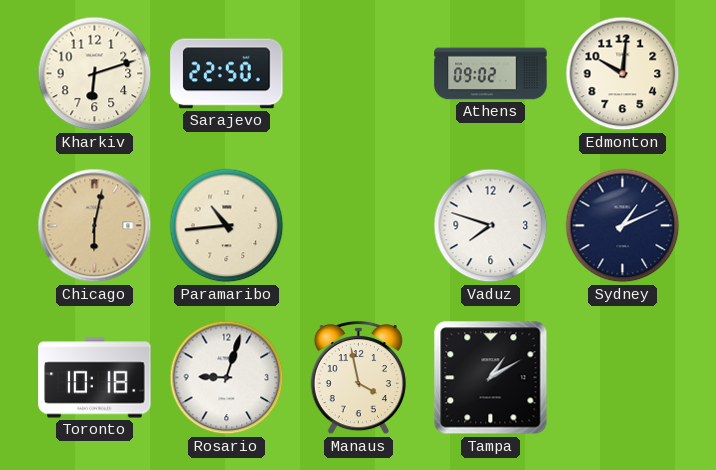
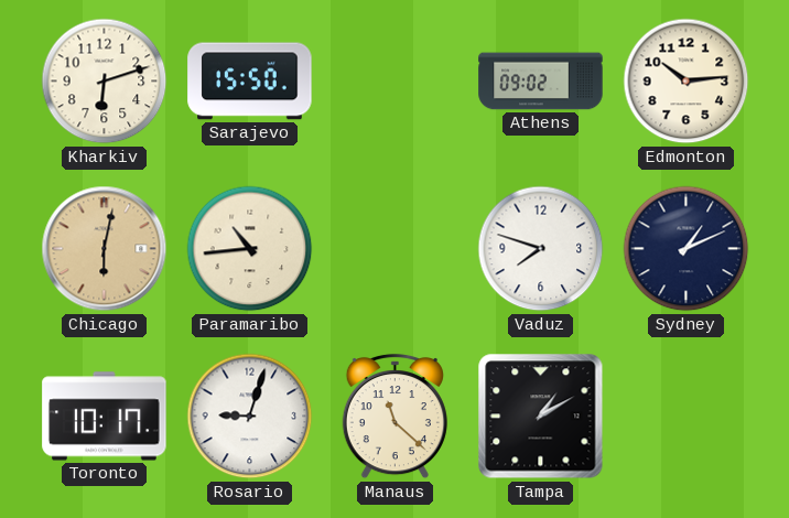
Sarajevo: 22:50 -> 15:50
Edmonton: 10:01 -> 10:14
Toronto: 10:18 -> 10:17
Manaus: 3:58 -> 11:22
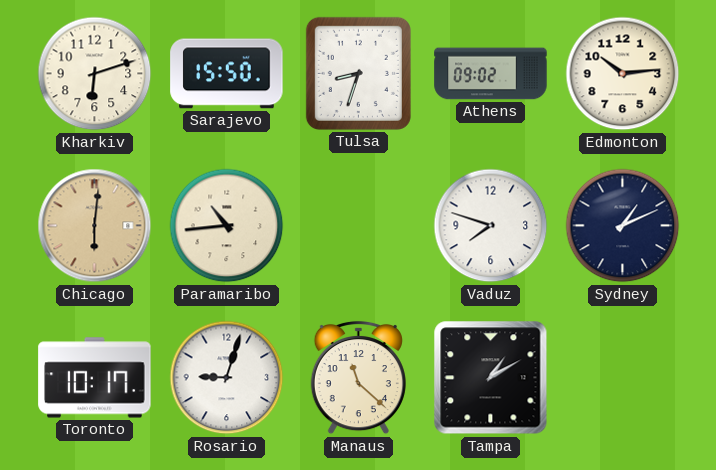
Tulsa: none -> 8:33
Chicago: 6:02 -> 6:01
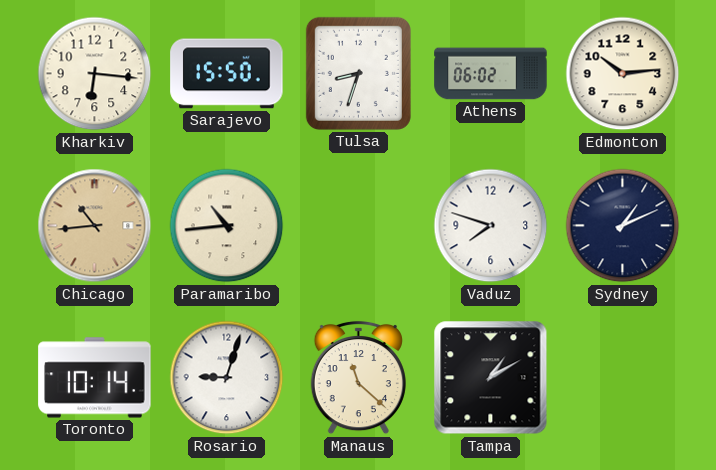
Kharkiv: 6:12 -> 6:16
Athens: 09:02 -> 06:02
Chicago: 6:01 -> 10:44
Toronto: 10:17 -> 10:14
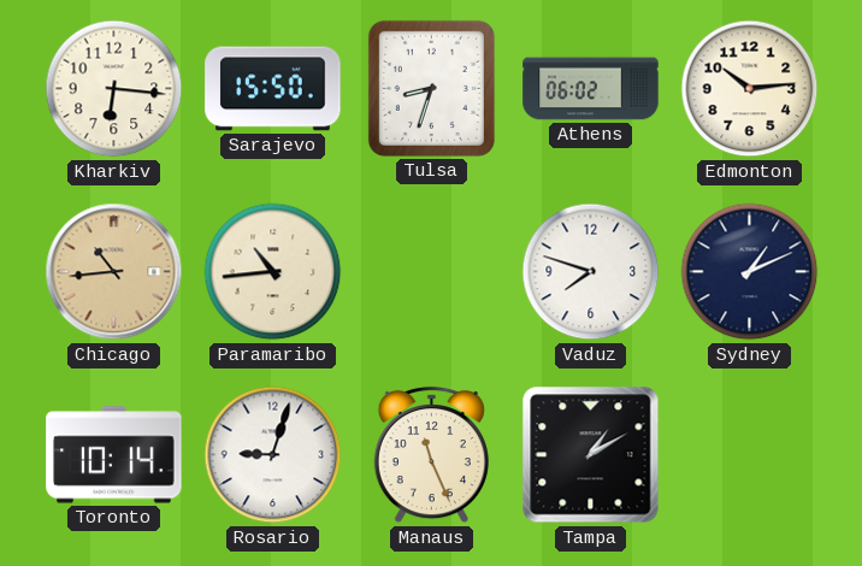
Manaus: 11:22 -> 11:26
